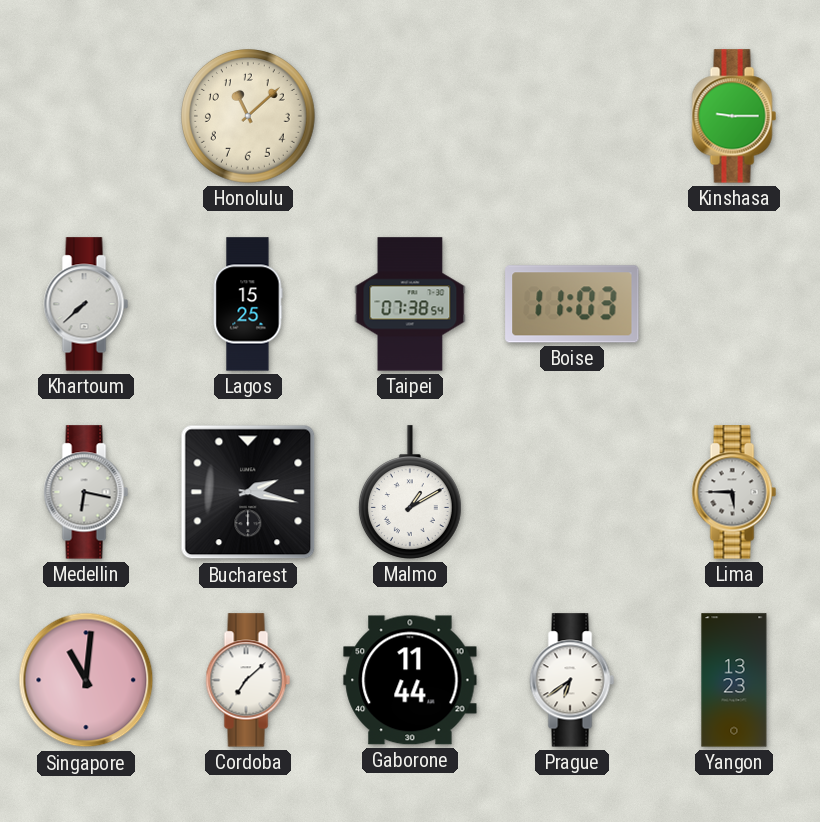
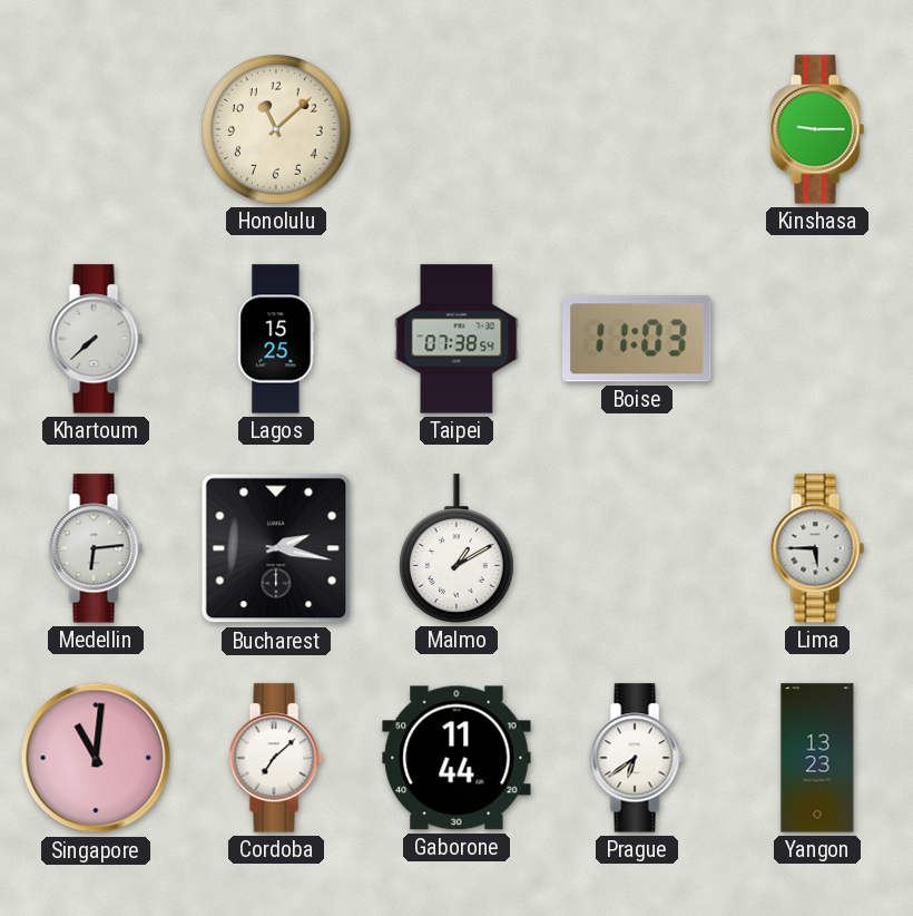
Medellin: 6:17 -> 6:14
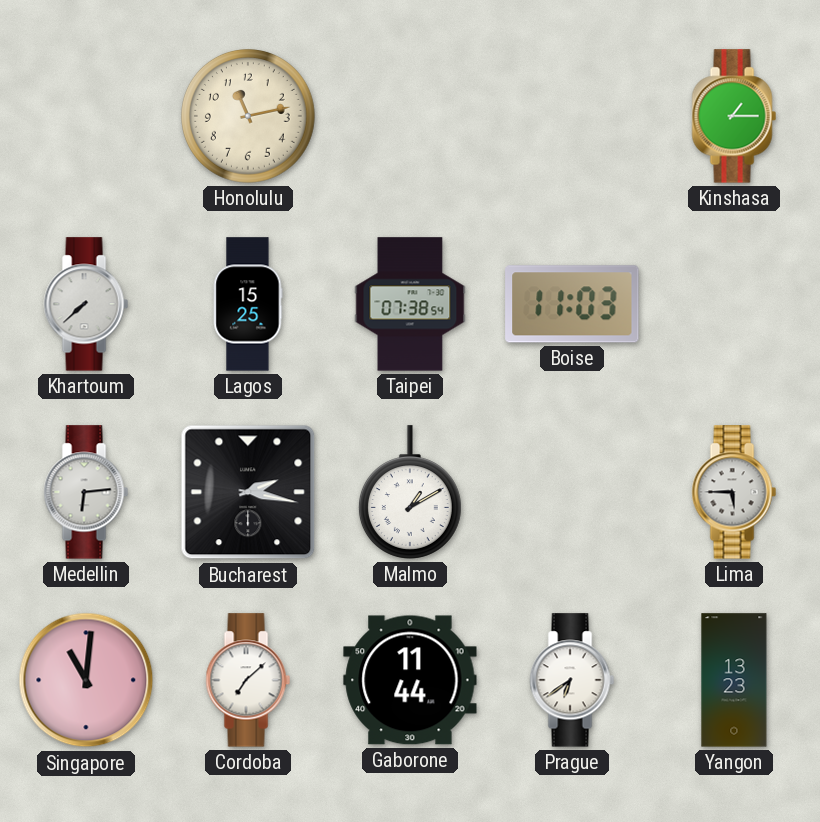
Honolulu: 11:08 -> 11:13
Kinshasa: 9:15 -> 1:15
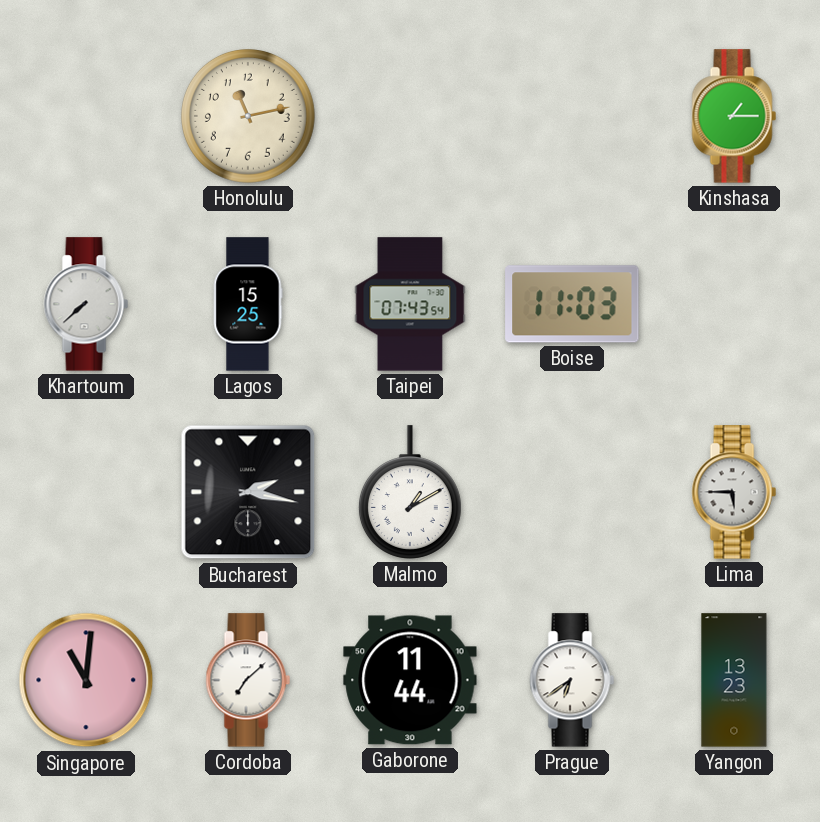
Taipei: 07:38 -> 07:43
Medellin: 6:14 -> none
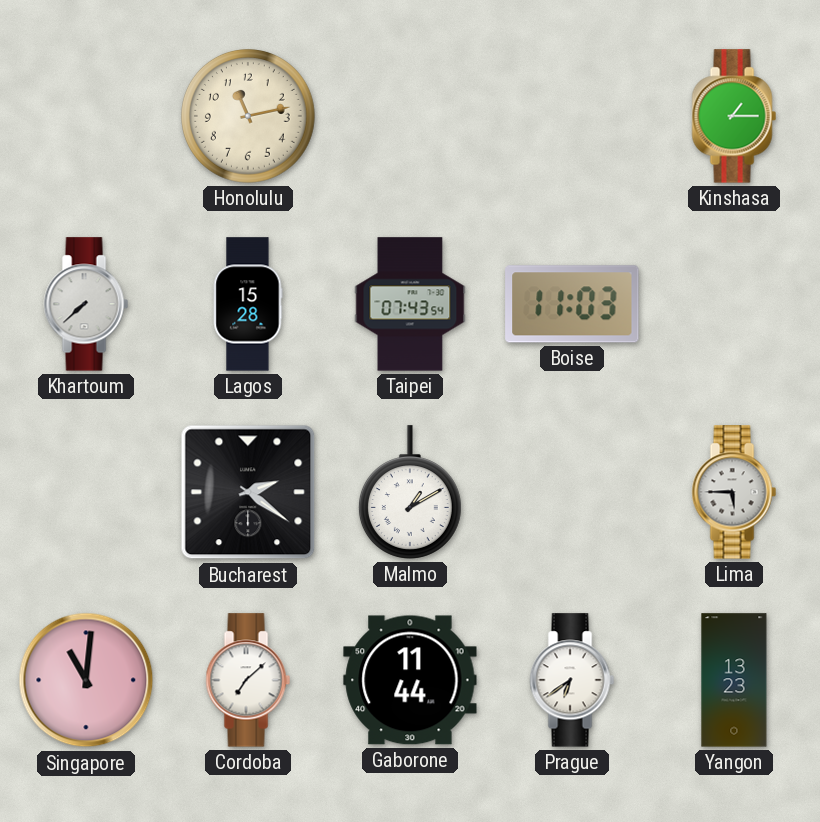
Lagos: 15:25 -> 15:28
Bucharest: 2:17 -> 2:21
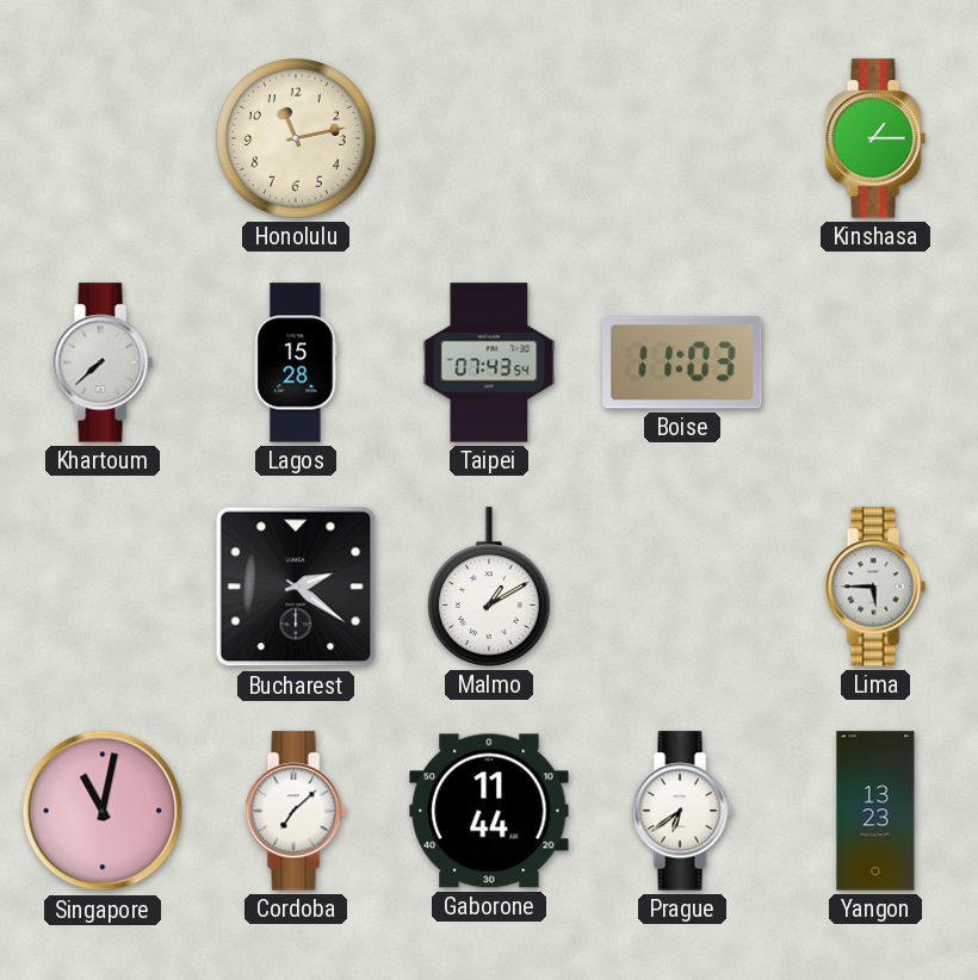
Singapore: 11:01 -> 11:02
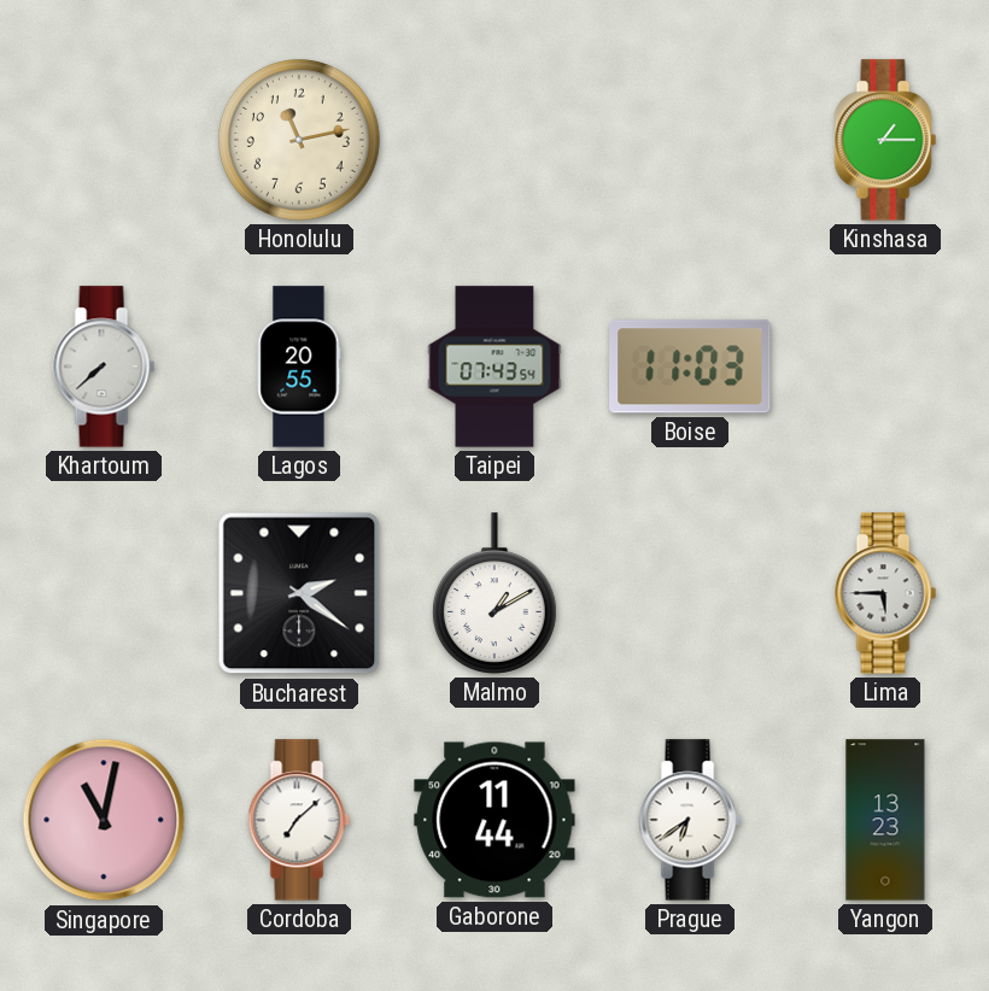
Lagos: 15:28 -> 20:55
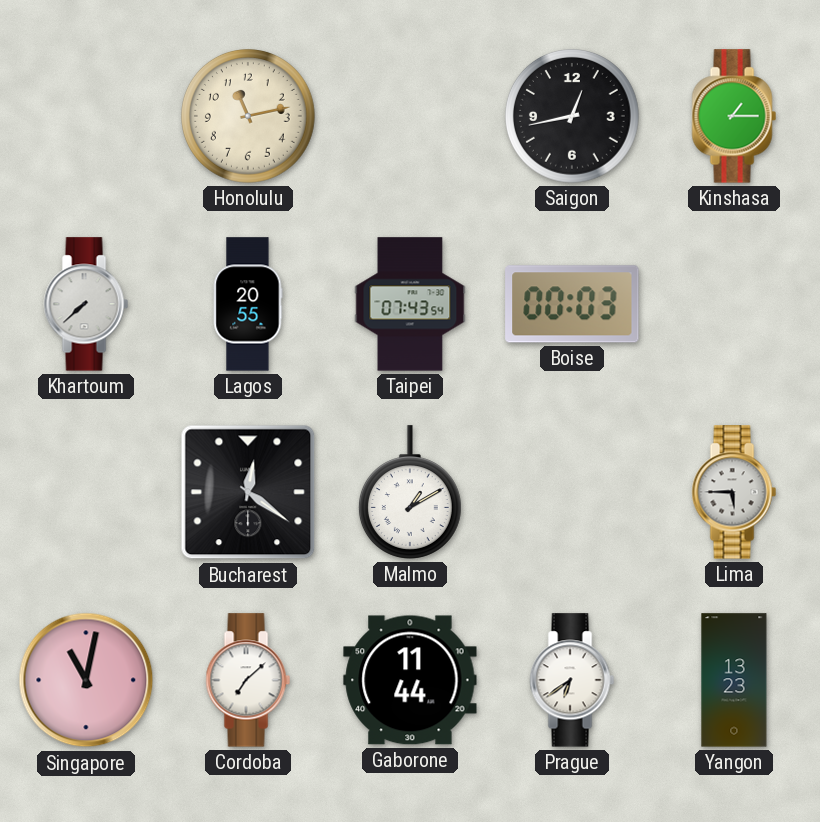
Saigon: none -> 12:43
Boise: 11:03 -> 00:03
Bucharest: 2:21 -> 12:21
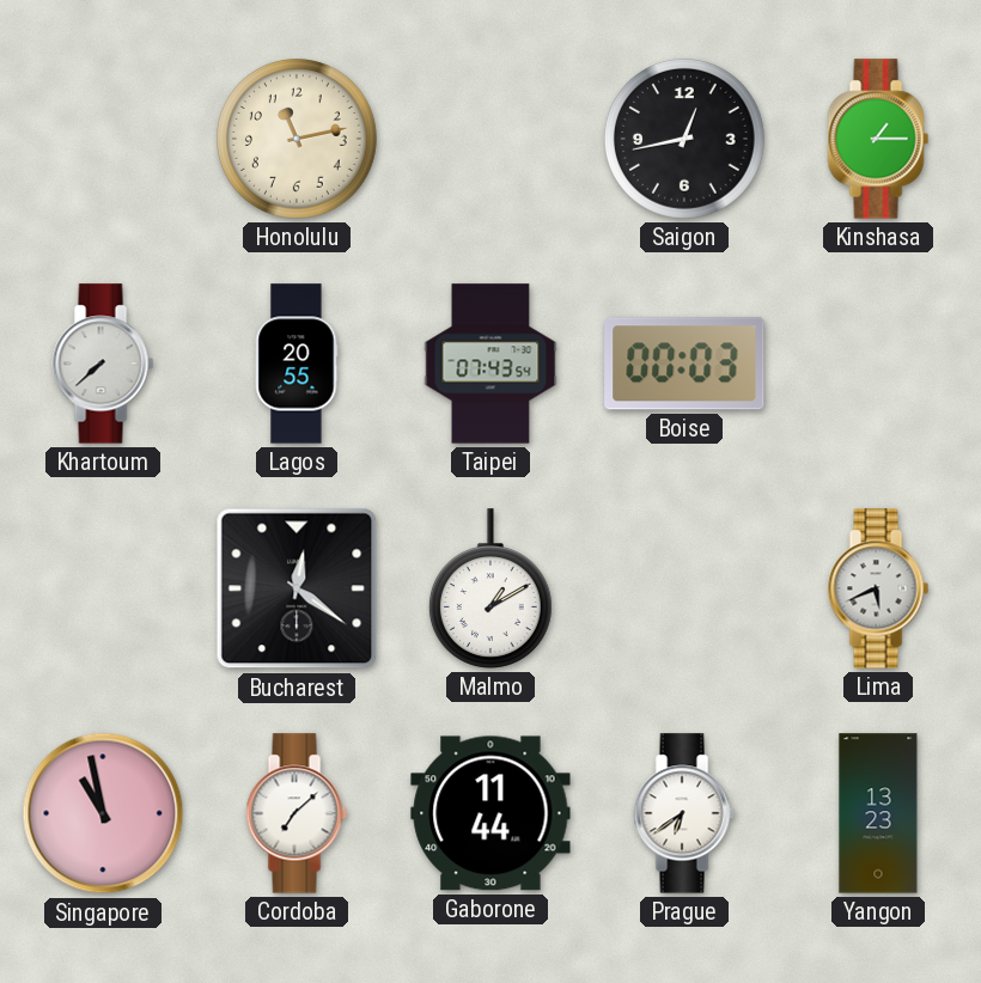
Lima: 5:45 -> 5:41
Singapore: 11:02 -> 10:58
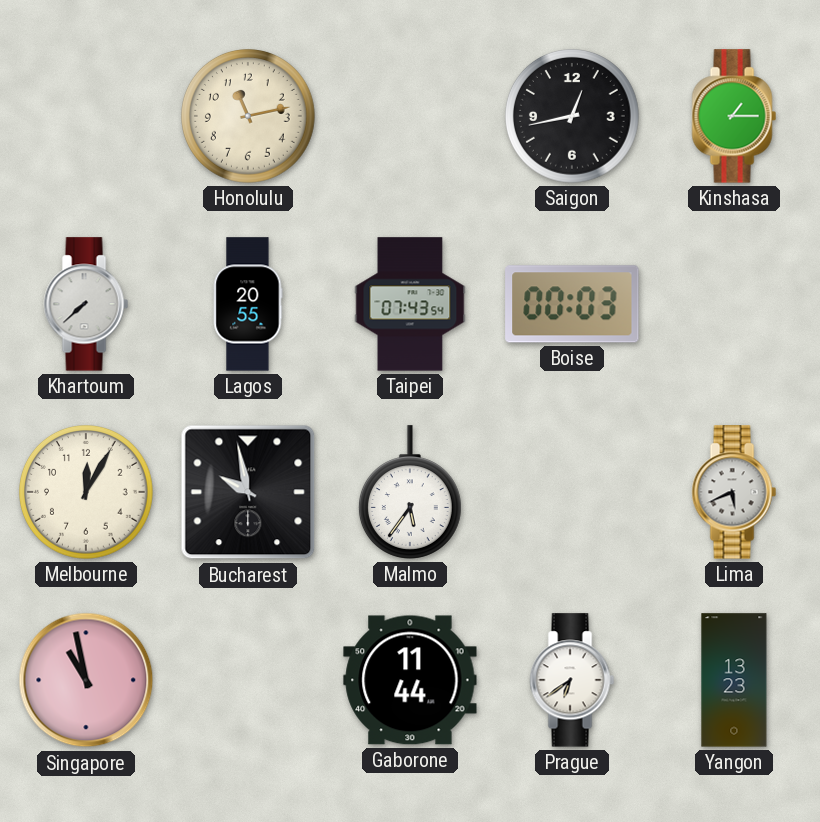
Melbourne: none -> 12:05
Bucharest: 12:21 -> 9:58
Malmo: 1:10 -> 5:36
Cordoba: 7:08 -> none
